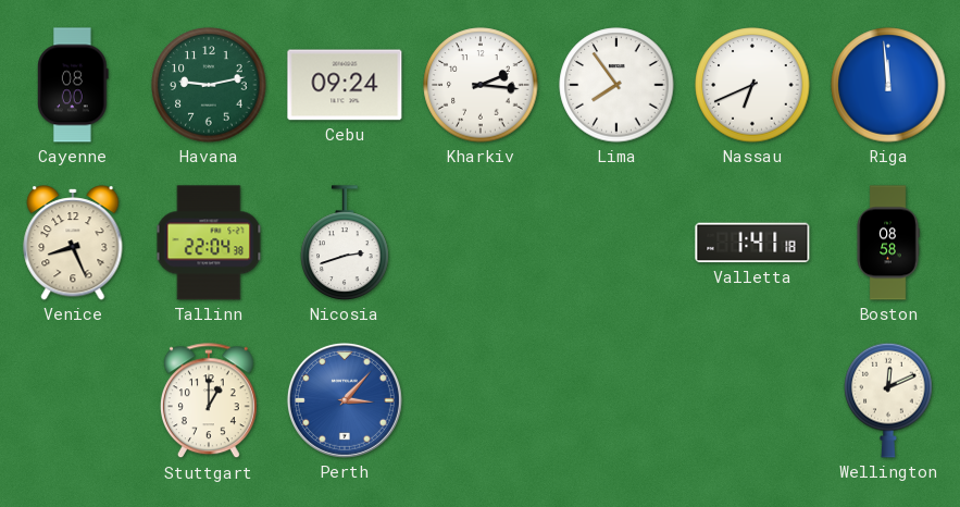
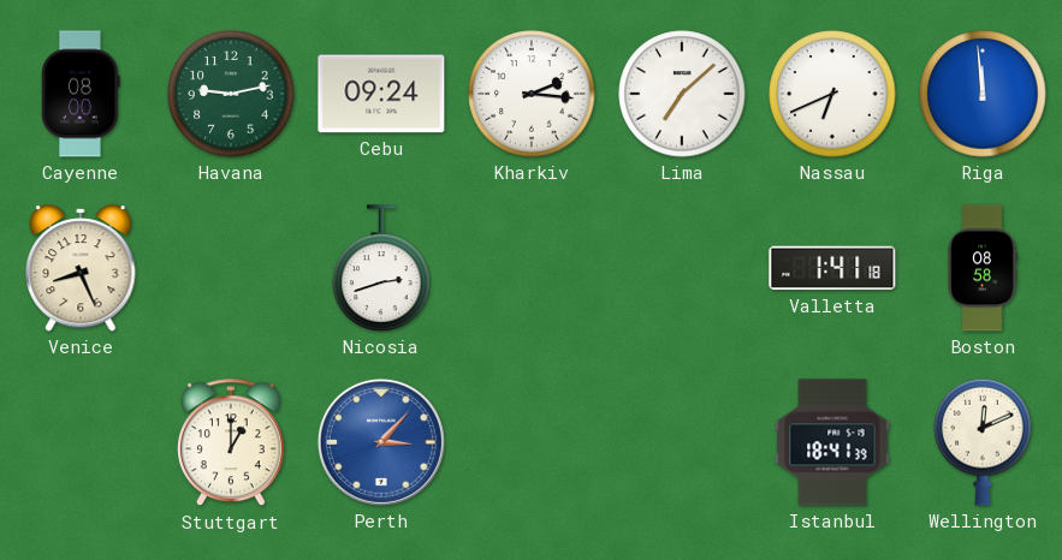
Lima: 7:54 -> 7:08
Tallinn: 22:04 -> none
Istanbul: none -> 18:41
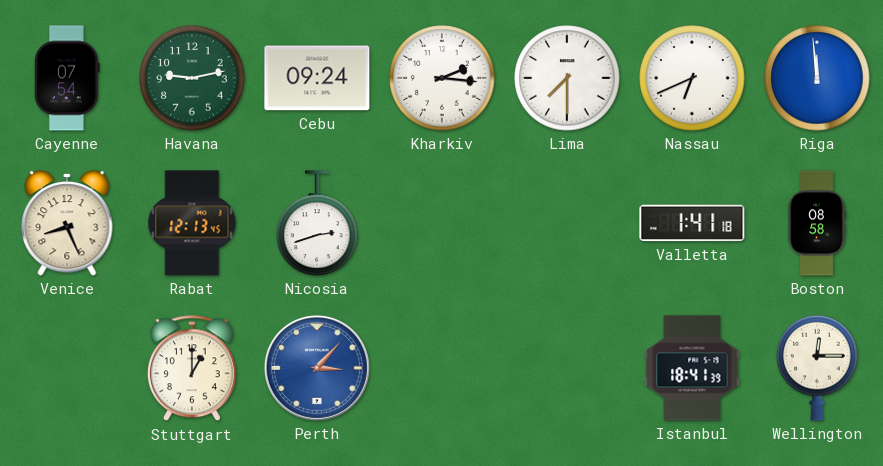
Cayenne: 08:00 -> 07:54
Lima: 7:08 -> 7:30
Rabat: none -> 12:13
Wellington: 12:11 -> 12:15
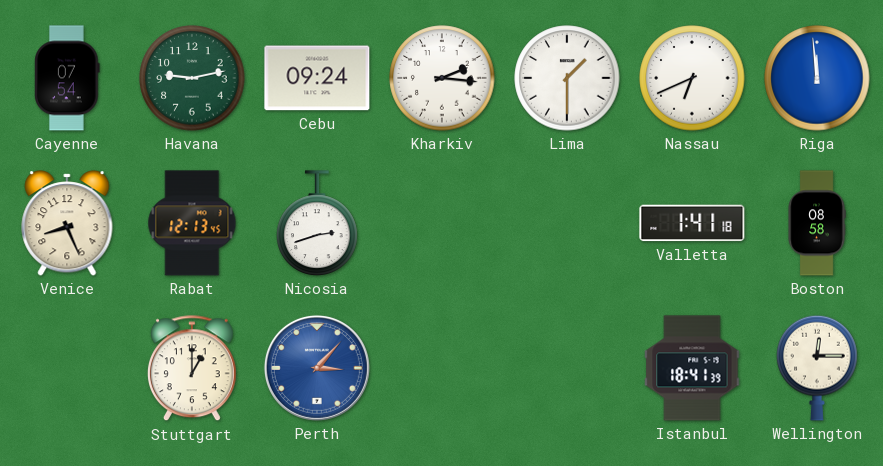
Lima: 7:30 -> 1:30
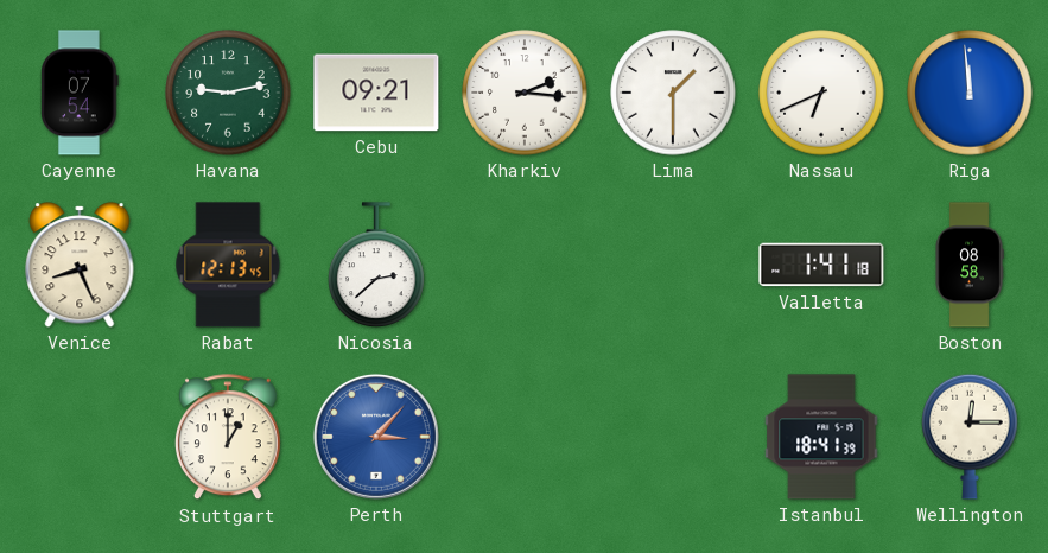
Cebu: 09:24 -> 09:21
Nicosia: 2:42 -> 2:38
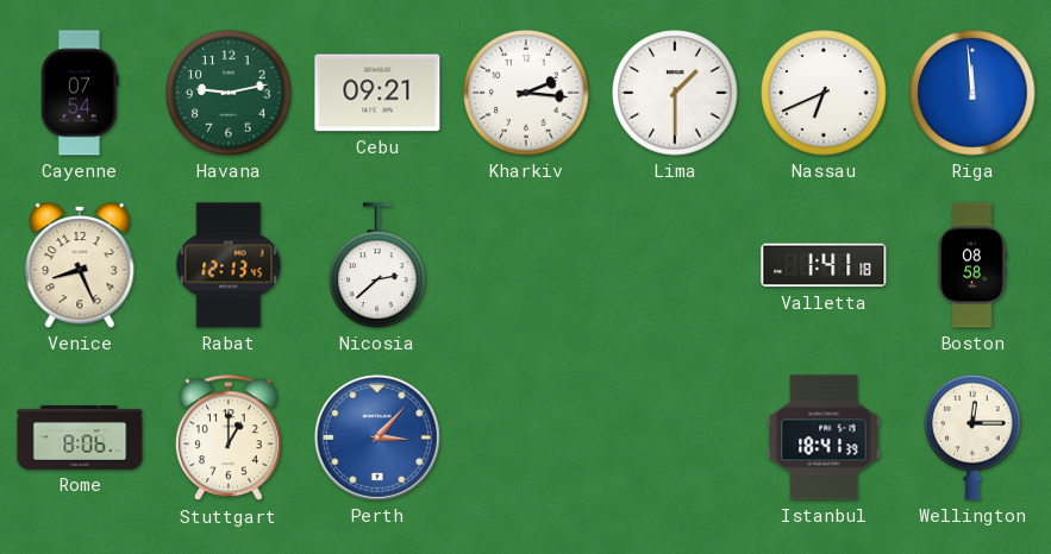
Rome: none -> 8:06
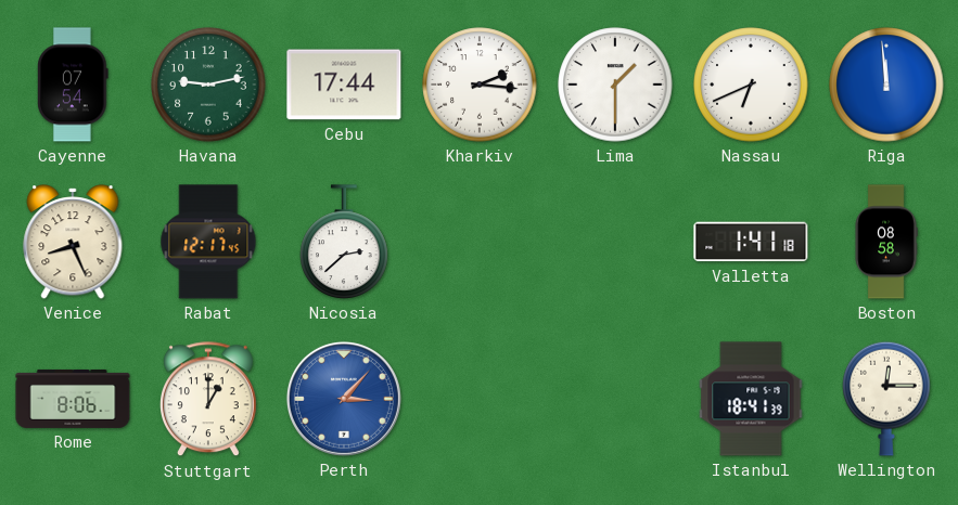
Cebu: 09:21 -> 17:44
Rabat: 12:13 -> 12:17
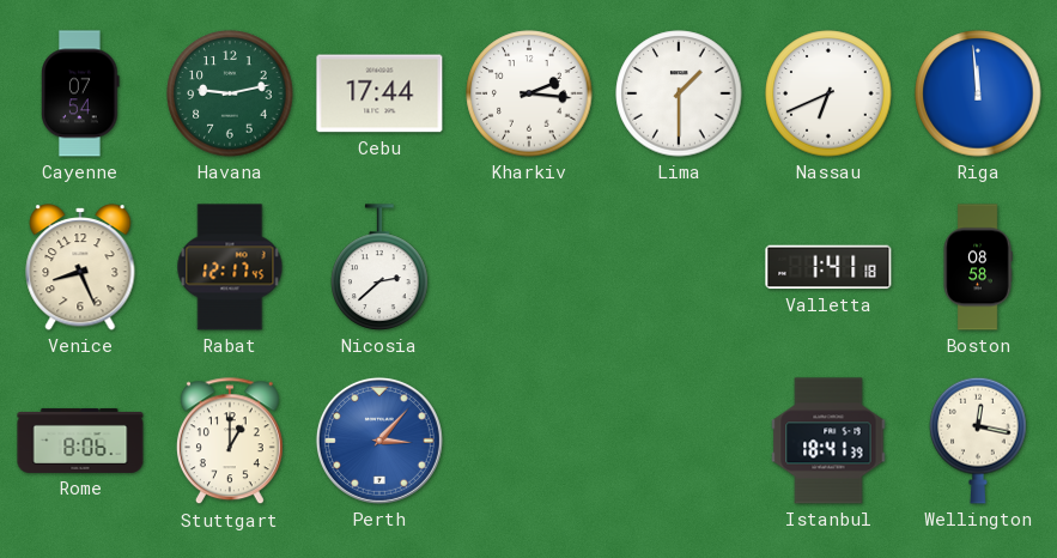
Wellington: 12:15 -> 12:17
